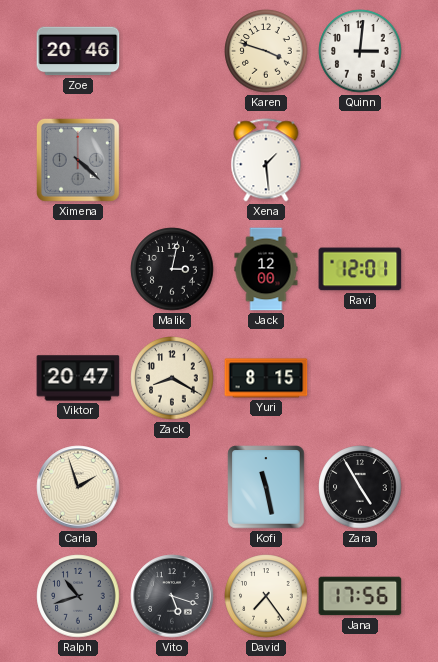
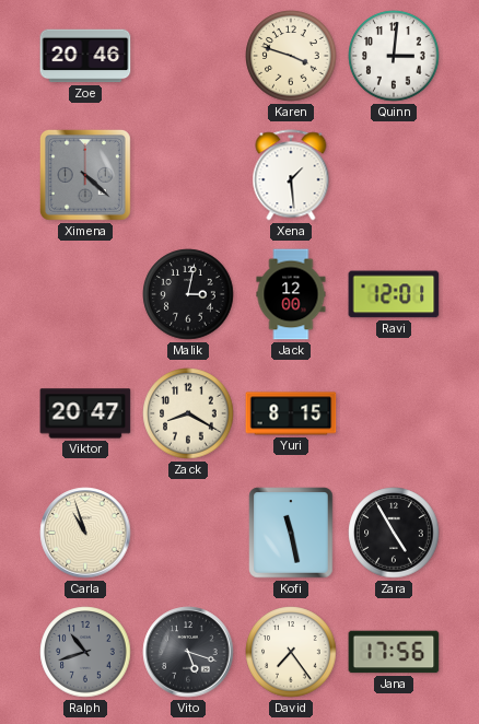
Carla: 1:57 -> 10:57
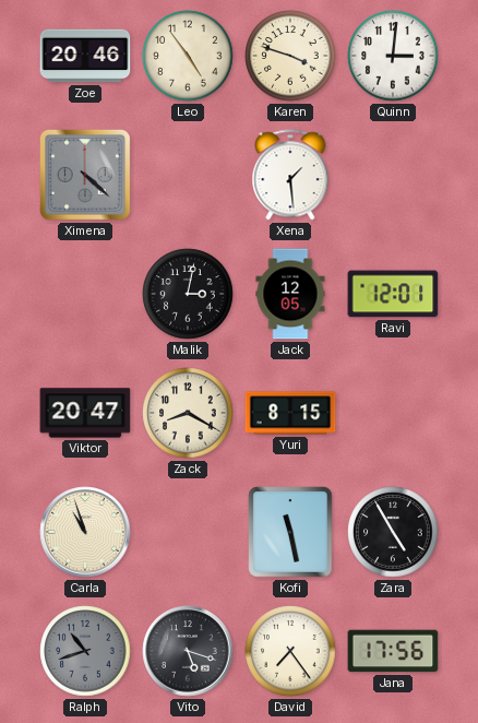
Leo: none -> 4:54
Jack: 12:00 -> 12:05
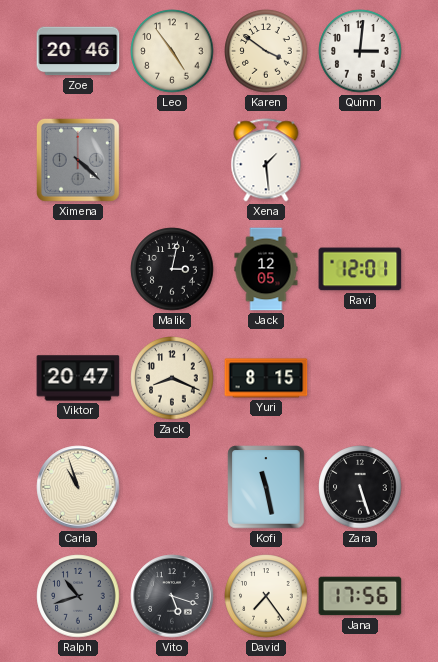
Karen: 3:48 -> 3:51
Zack: 8:20 -> 8:19
Zara: 4:55 -> 5:27
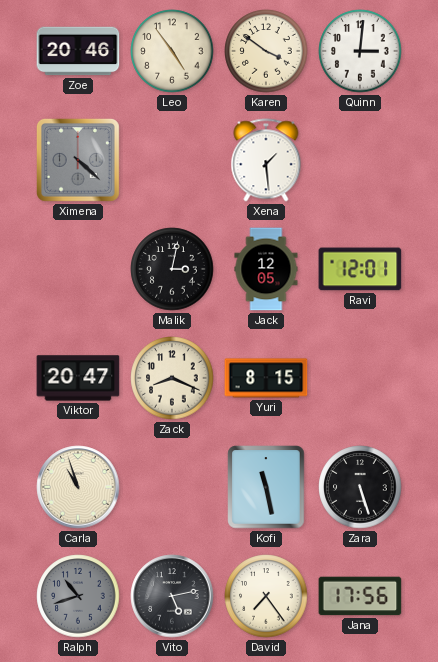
Vito: 5:18 -> 5:13
